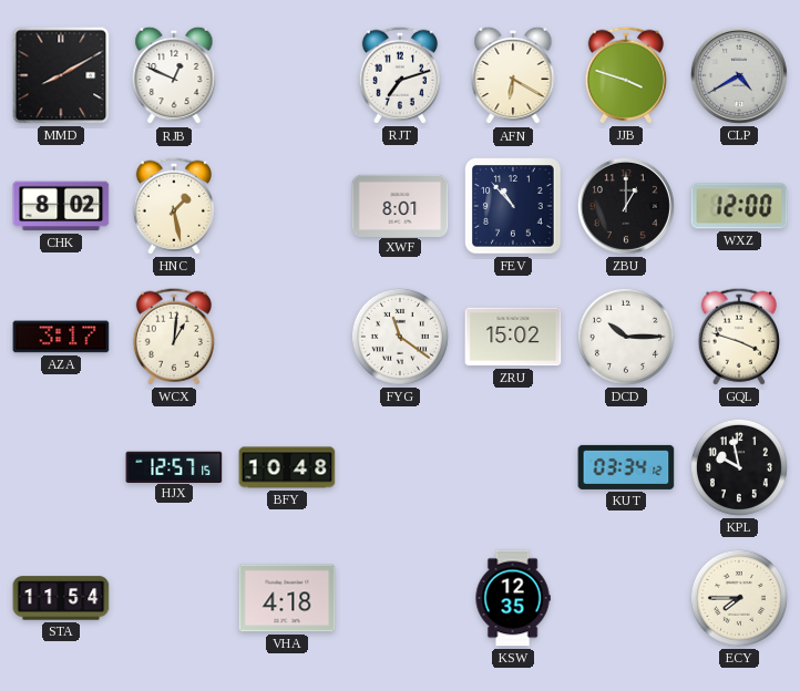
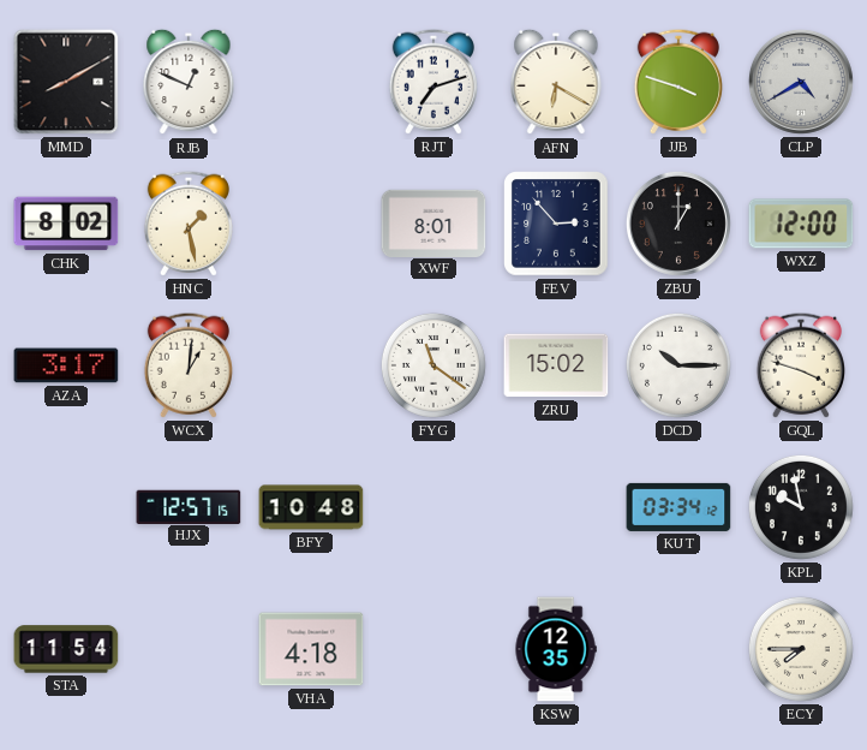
FEV: 10:53 -> 2:53
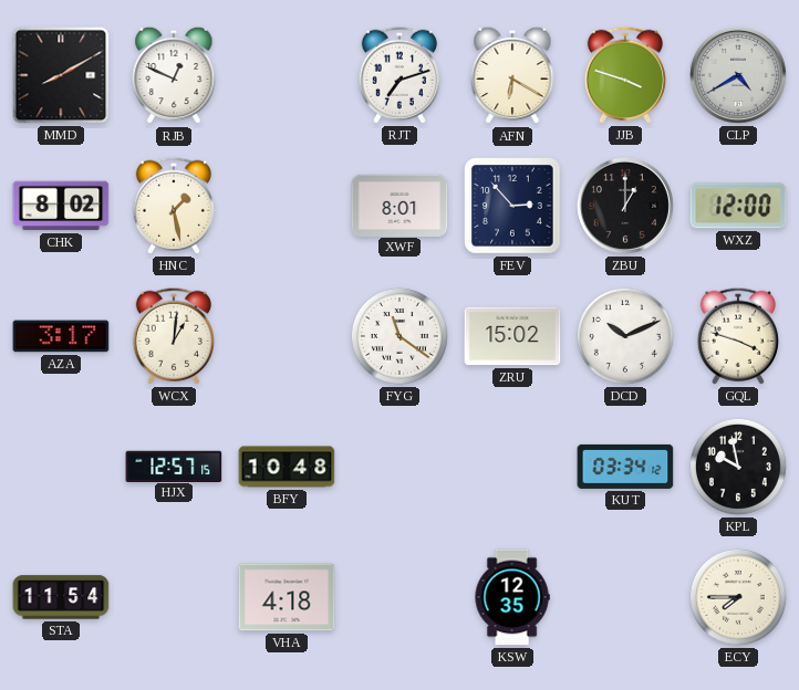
DCD: 10:15 -> 10:11
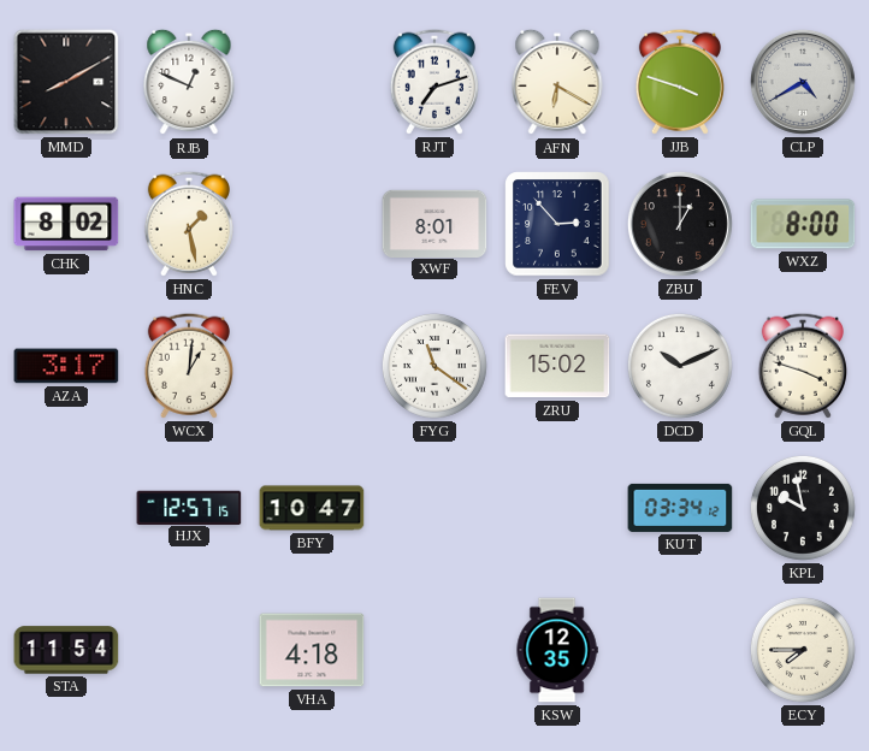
WXZ: 12:00 -> 8:00
BFY: 10:48 -> 10:47
